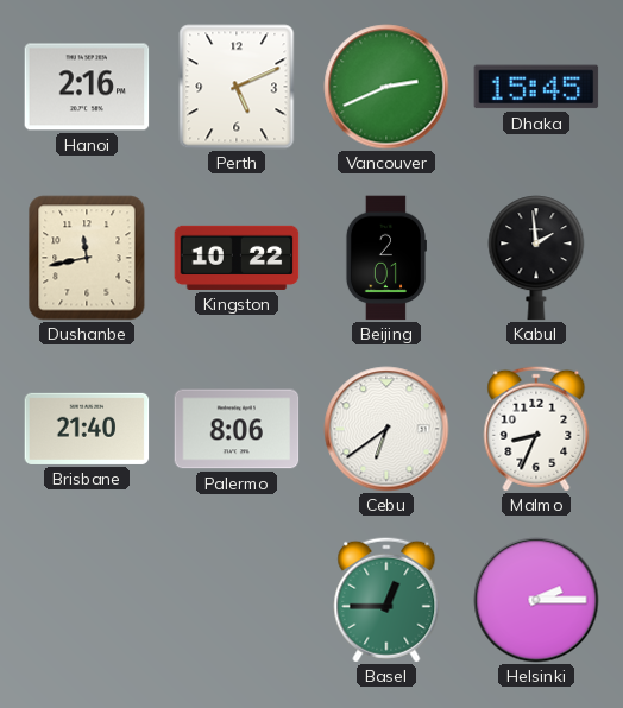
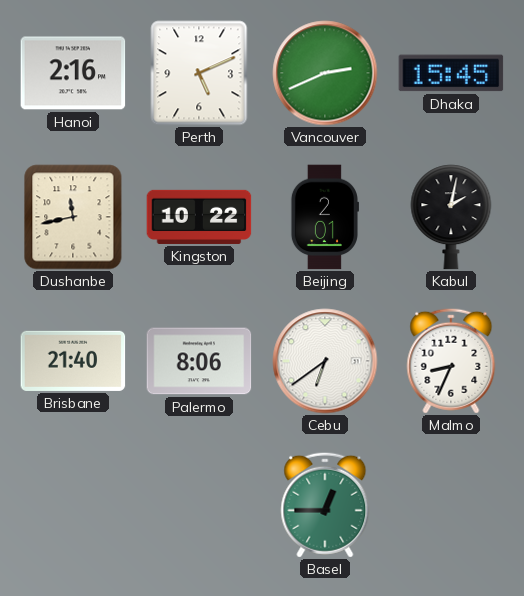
Kabul: 1:59 -> 2:02
Helsinki: 2:15 -> none
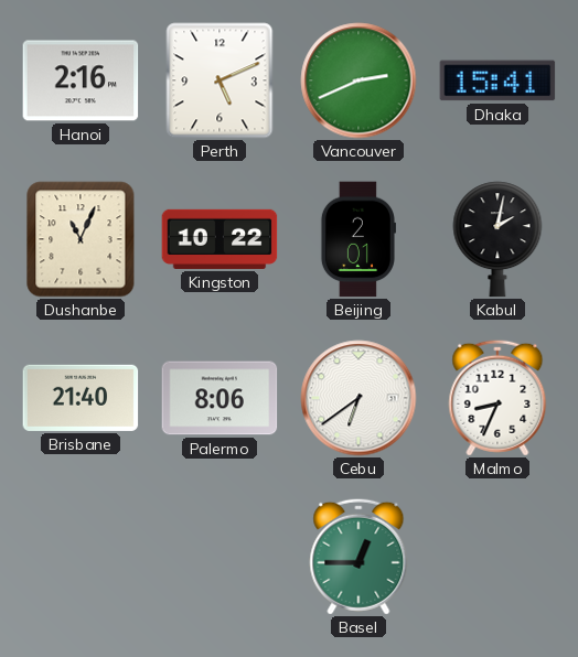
Dhaka: 15:45 -> 15:41
Dushanbe: 11:43 -> 11:04
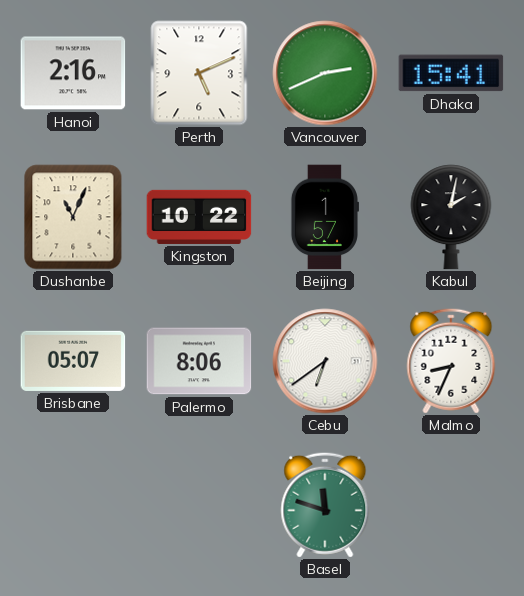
Beijing: 2:01 -> 1:57
Brisbane: 21:40 -> 05:07
Basel: 12:45 -> 11:48
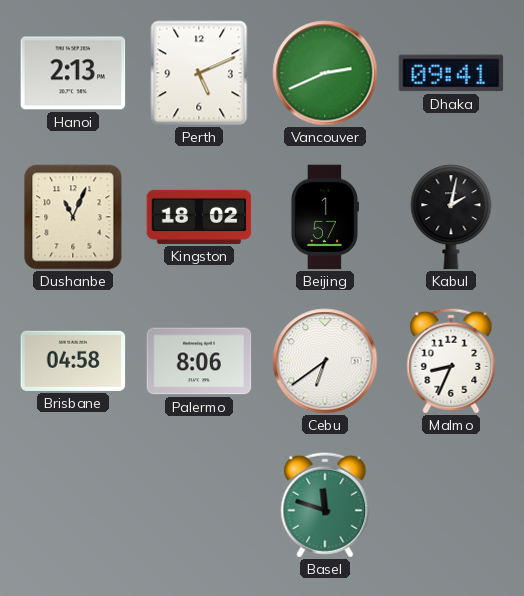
Hanoi: 2:16 -> 2:13
Dhaka: 15:41 -> 09:41
Kingston: 10:22 -> 18:02
Brisbane: 05:07 -> 04:58
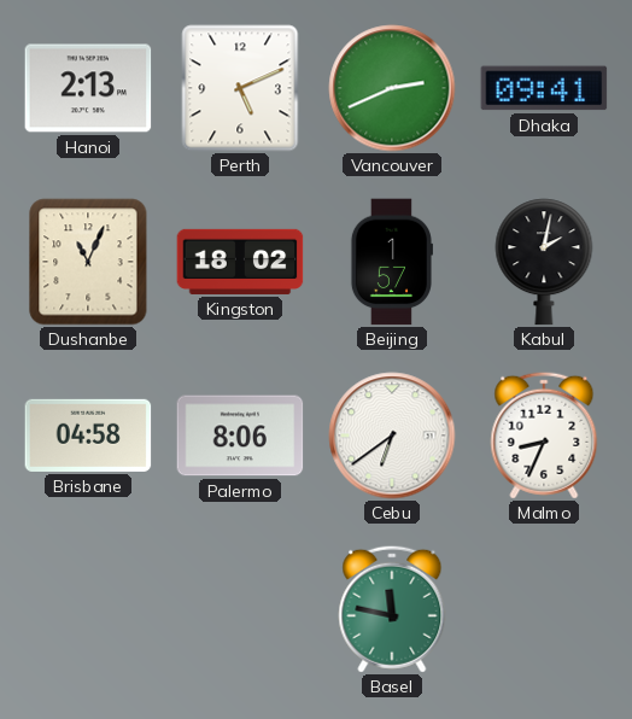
Basel: 11:48 -> 11:47
